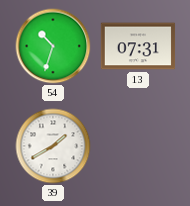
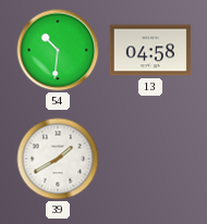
54: 10:33 -> 10:31
13: 07:31 -> 04:58
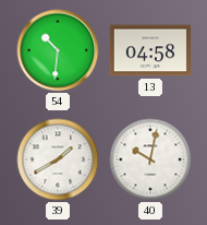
40: none -> 10:02
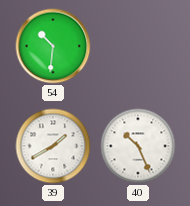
13: 04:58 -> none
40: 10:02 -> 10:26
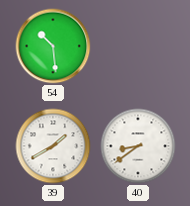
54: 10:31 -> 10:29
40: 10:26 -> 8:39
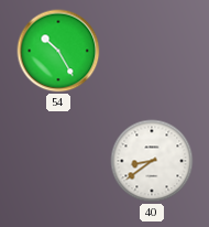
54: 10:29 -> 10:25
39: 1:40 -> none
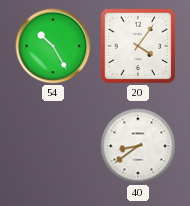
20: none -> 4:06
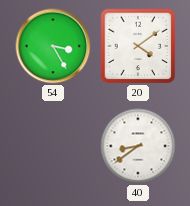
54: 10:25 -> 3:25
20: 4:06 -> 4:09
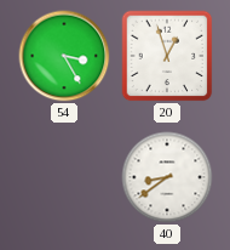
20: 4:09 -> 12:57
